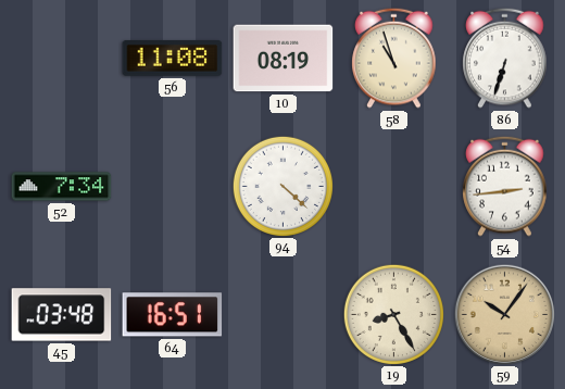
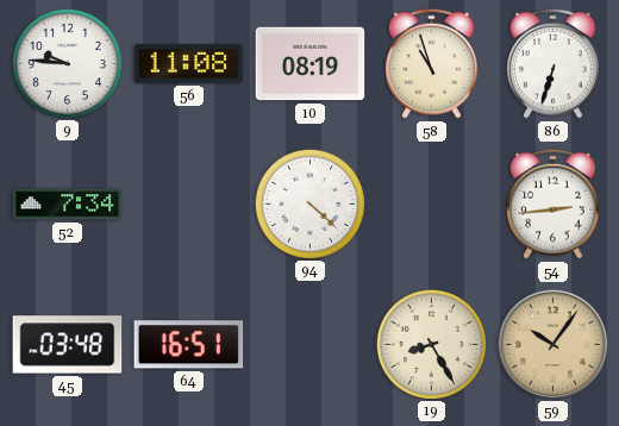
9: none -> 9:46
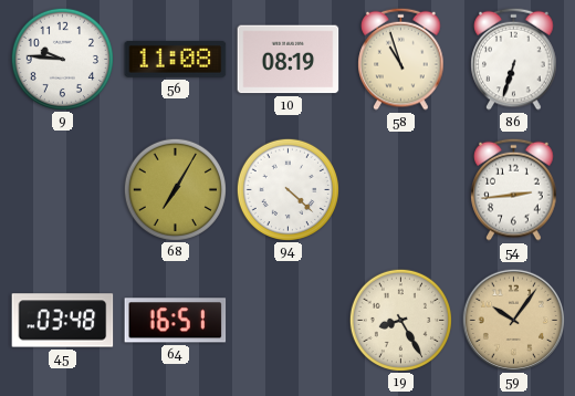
52: 7:34 -> none
68: none -> 7:05
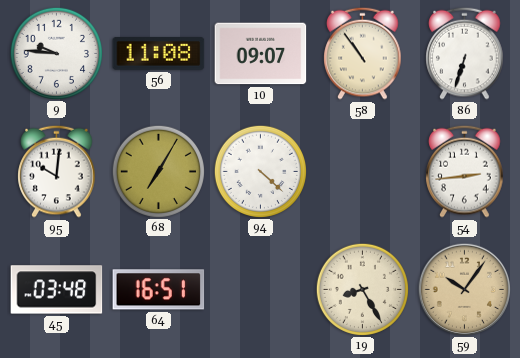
10: 08:19 -> 09:07
58: 10:57 -> 10:54
95: none -> 10:01
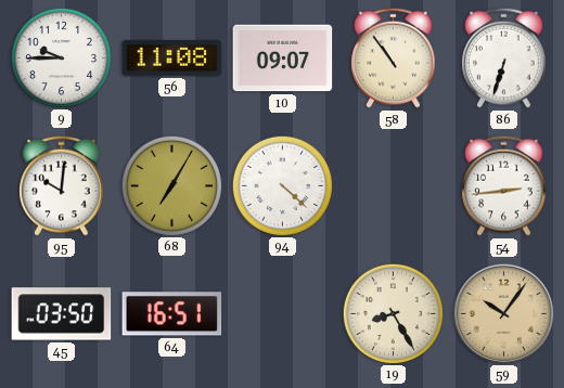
9: 9:46 -> 9:45
45: 03:48 -> 03:50
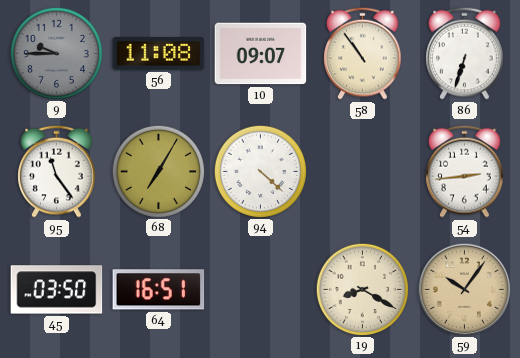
9 dial: white -> grey
95: 10:01 -> 11:24
19: 8:25 -> 8:20
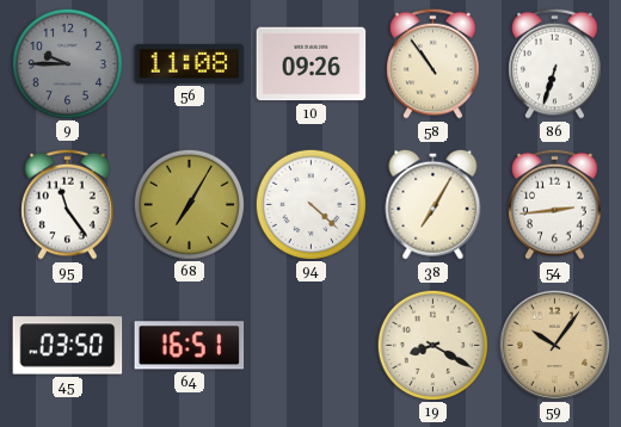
10: 09:07 -> 09:26
38: none -> 7:05
